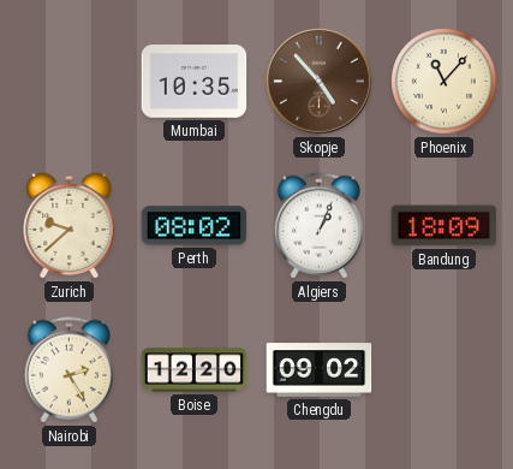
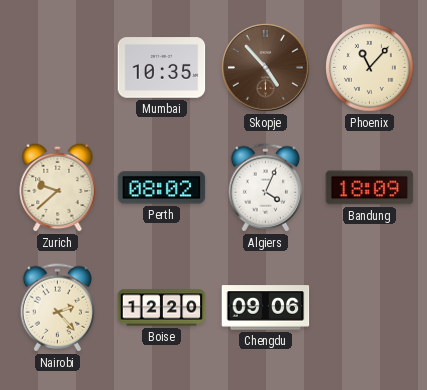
Algiers: 1:04 -> 4:04
Nairobi: 2:25 -> 2:23
Chengdu: 09:02 -> 09:06
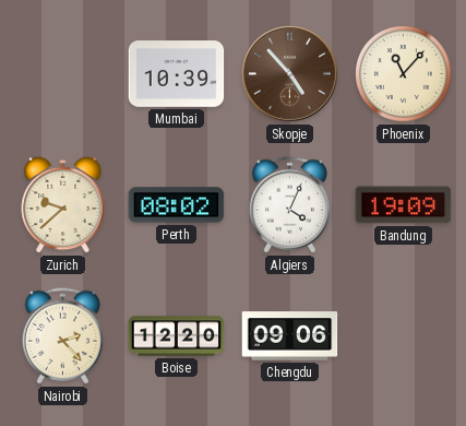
Mumbai: 10:35 -> 10:39
Bandung: 18:09 -> 19:09
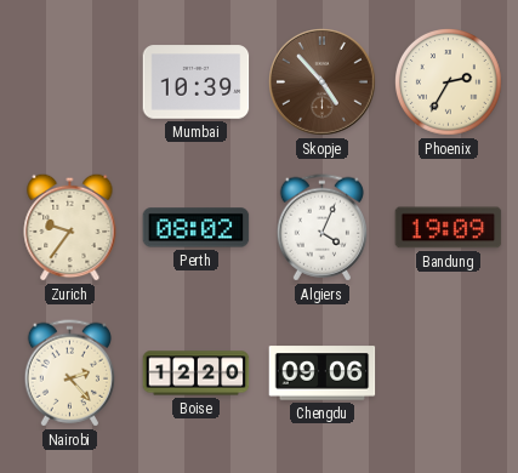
Phoenix: 11:07 -> 2:35
Zurich: 9:38 -> 9:36
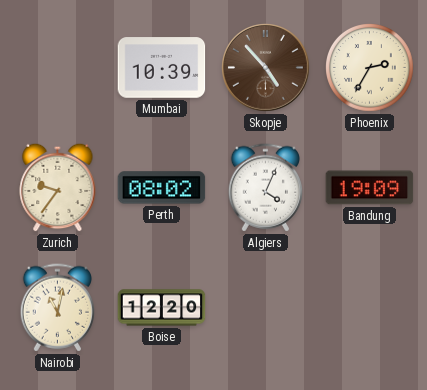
Nairobi: 2:23 -> 11:02
Chengdu: 09:06 -> none
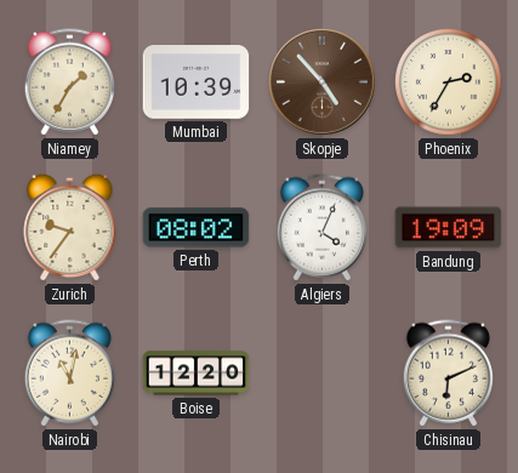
Niamey: none -> 1:35
Chisinau: none -> 6:11
